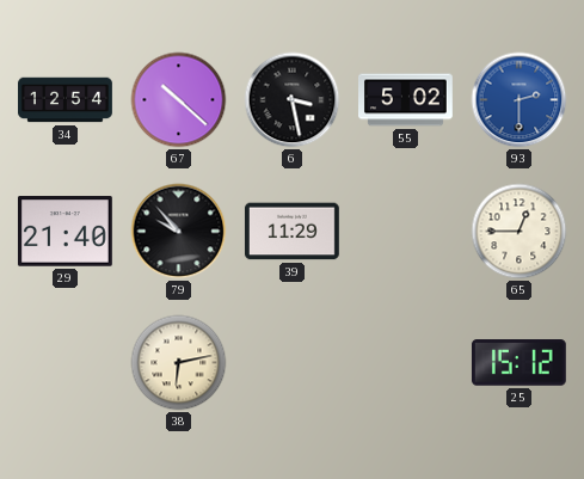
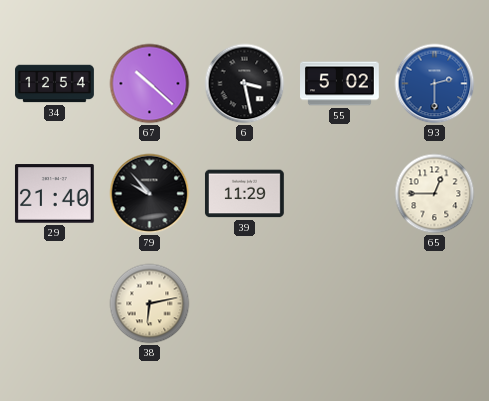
25: 15:12 -> none
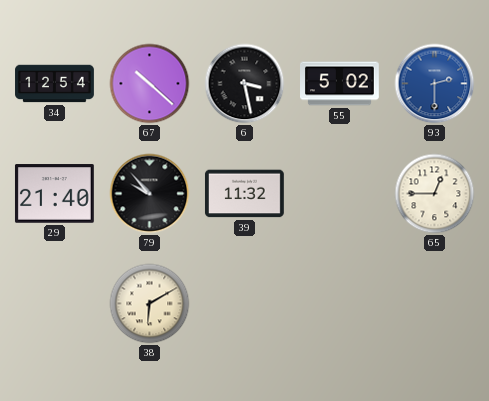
39: 11:29 -> 11:32
38: 6:13 -> 6:10
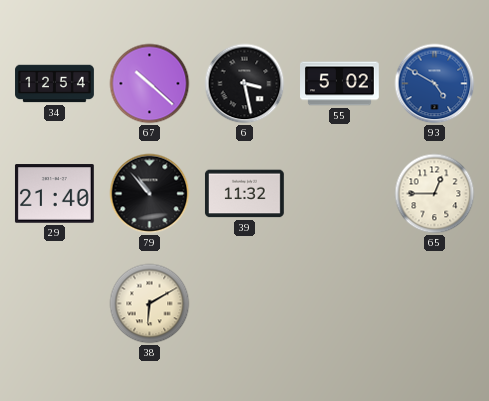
93: 2:30 -> 4:50
79: 9:53 -> 10:53
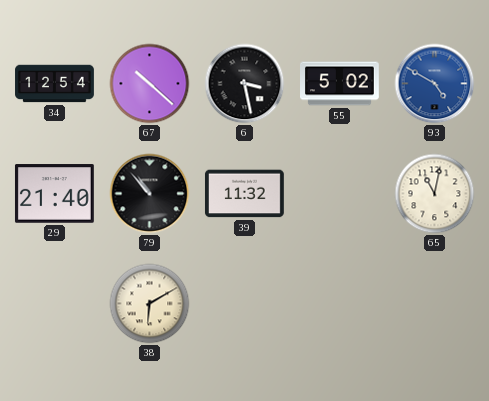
65: 12:45 -> 11:02
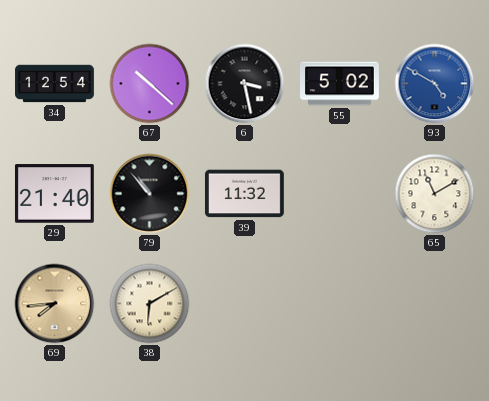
65: 11:02 -> 11:10
69: none -> 7:44
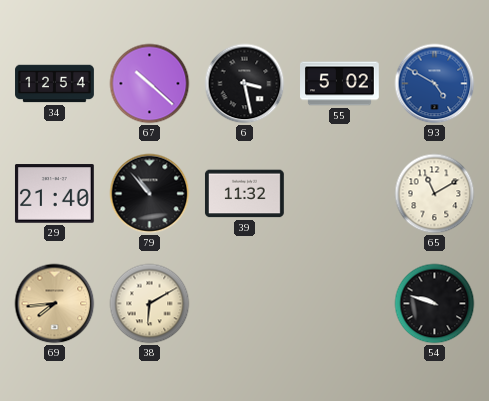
54: none -> 9:48
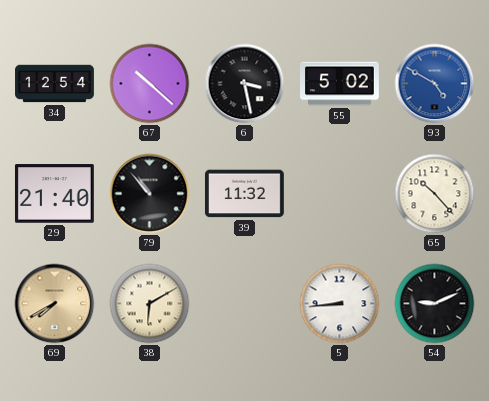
65: 11:10 -> 10:23
69: 7:44 -> 7:40
5: none -> 8:44
54: 9:48 -> 9:11
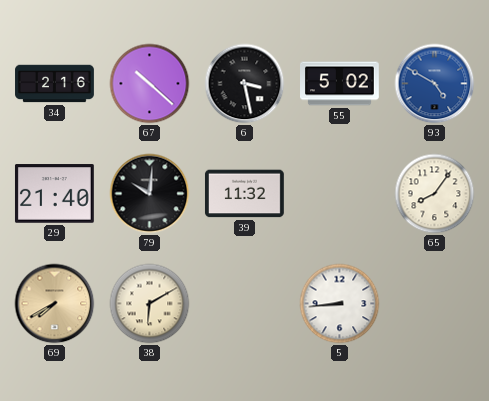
34: 12:54 -> 2:16
79: 10:53 -> 10:01
65: 10:23 -> 8:06
54: 9:11 -> none
